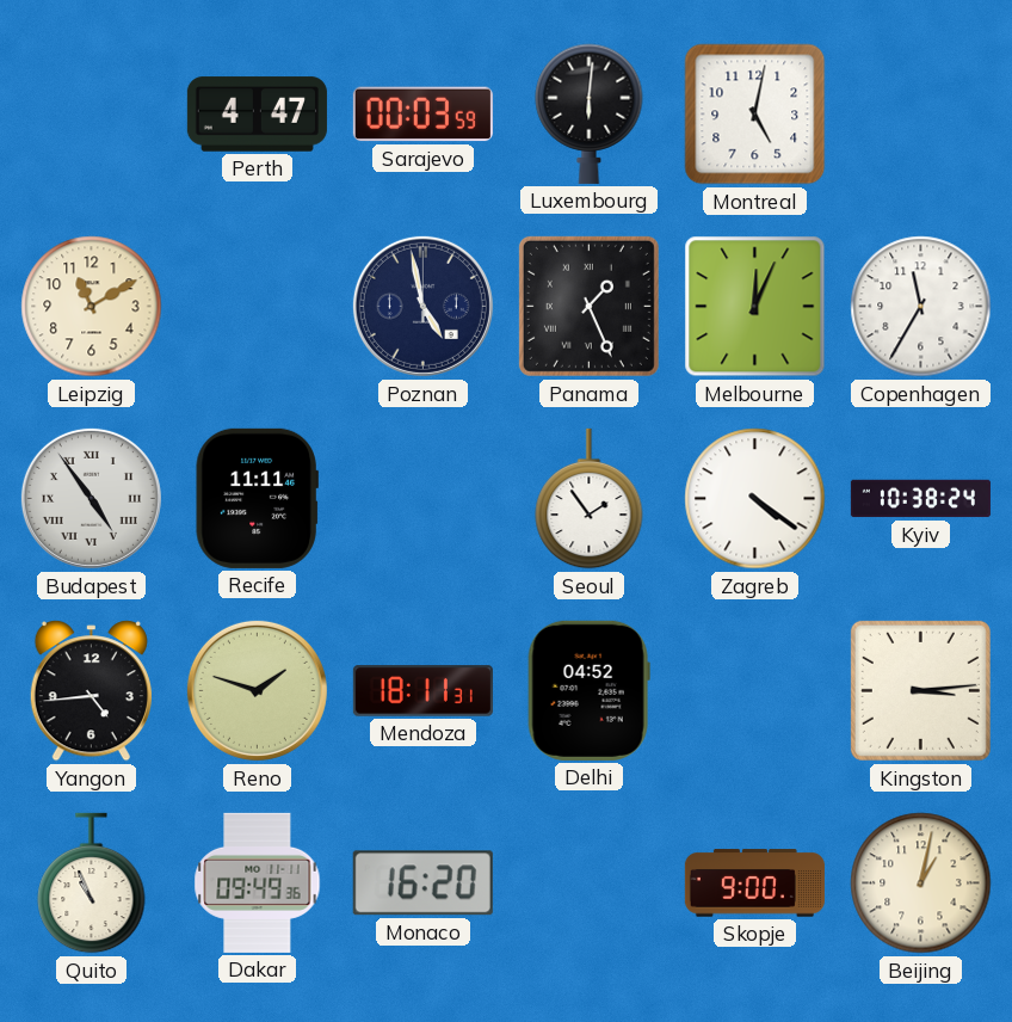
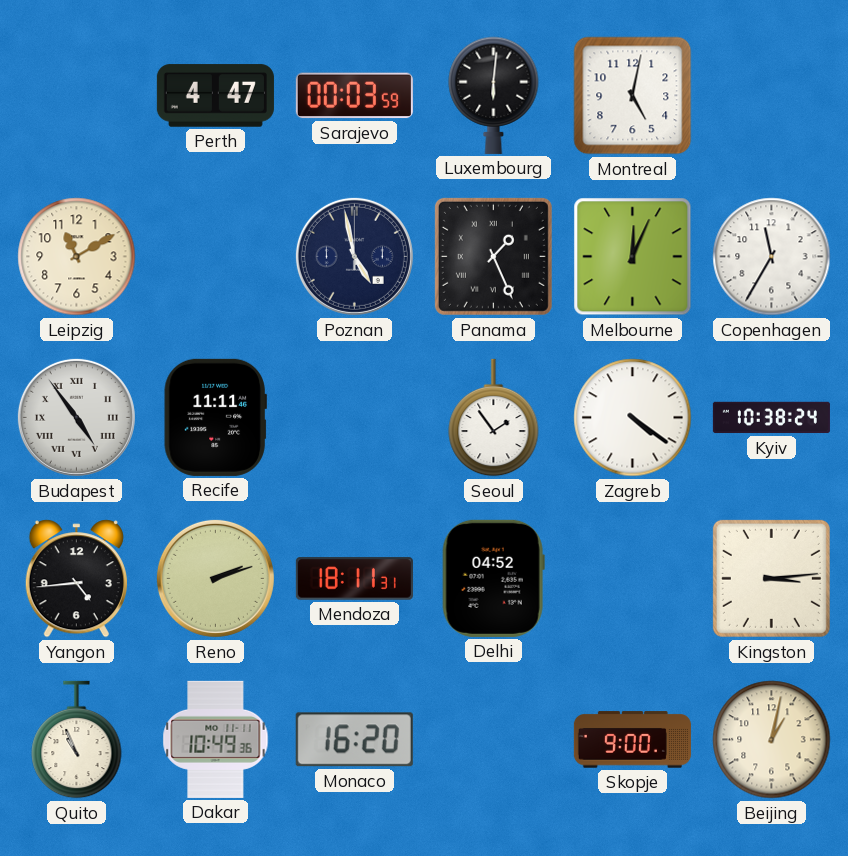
Reno: 1:48 -> 2:12
Dakar: 09:49 -> 10:49
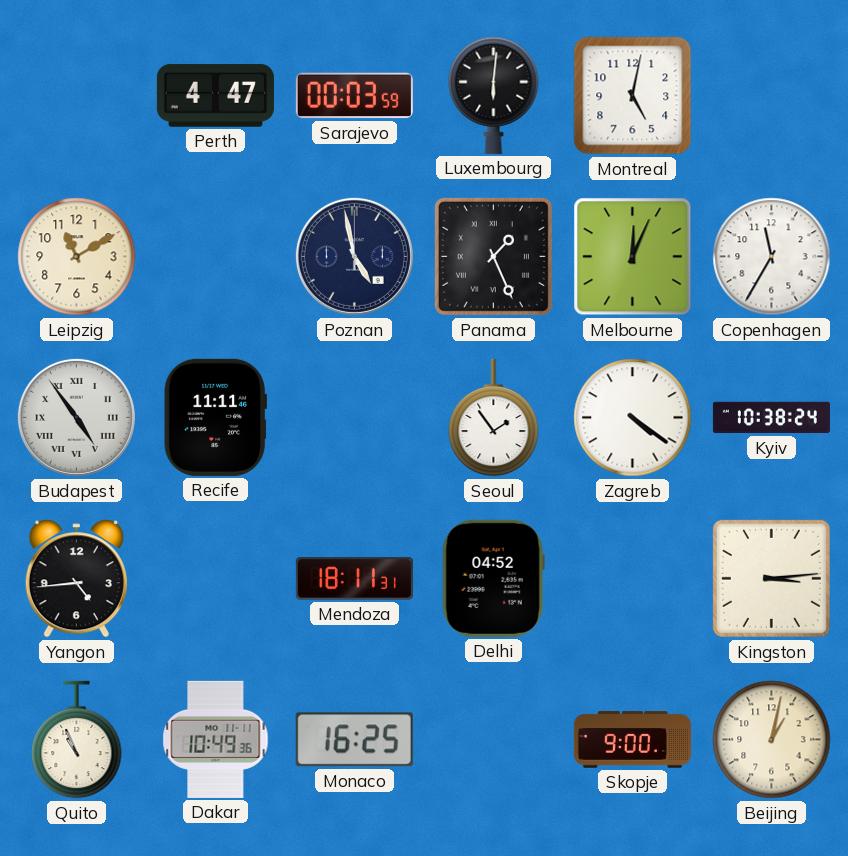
Reno: 2:12 -> none
Monaco: 16:20 -> 16:25
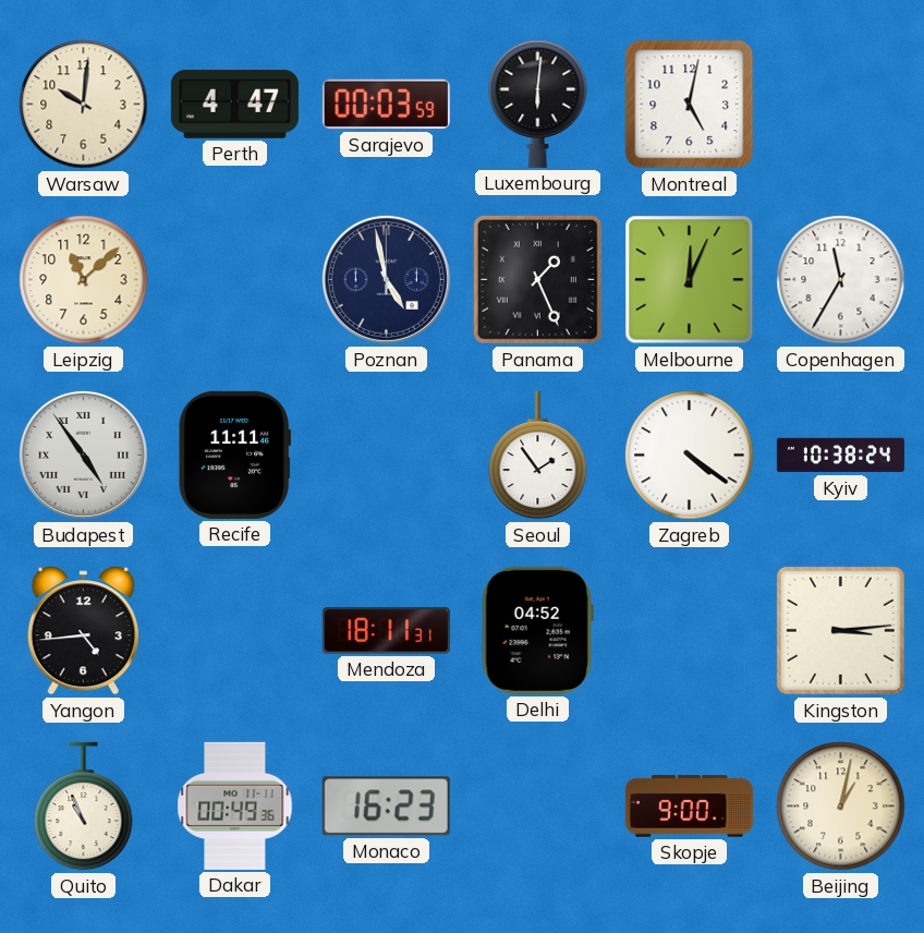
Warsaw: none -> 10:01
Leipzig: 11:10 -> 11:08
Dakar: 10:49 -> 00:49
Monaco: 16:25 -> 16:23
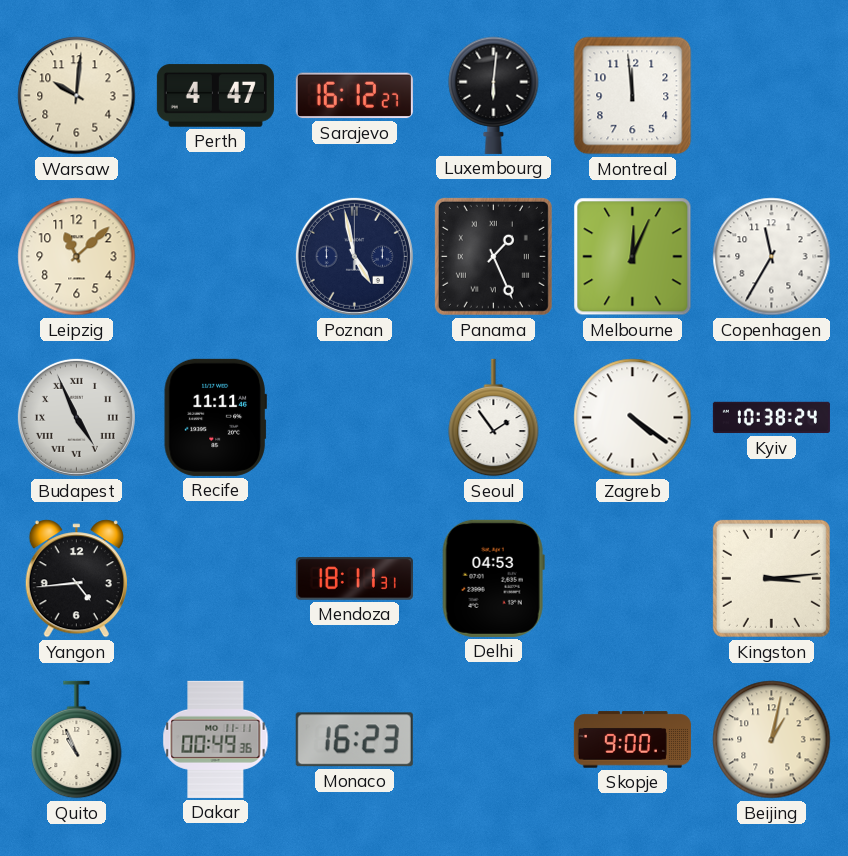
Sarajevo: 00:03 -> 16:12
Montreal: 5:02 -> 11:59
Budapest: 4:54 -> 4:56
Delhi: 04:52 -> 04:53
